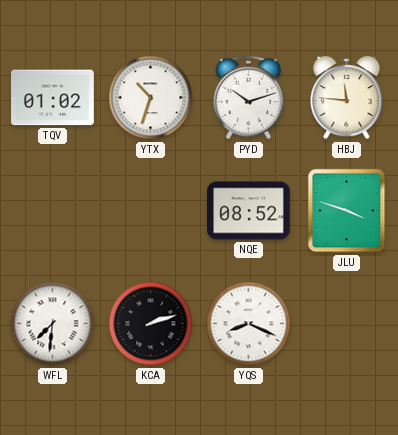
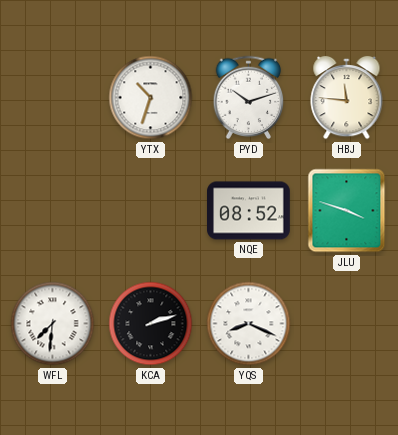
TQV: 01:02 -> none
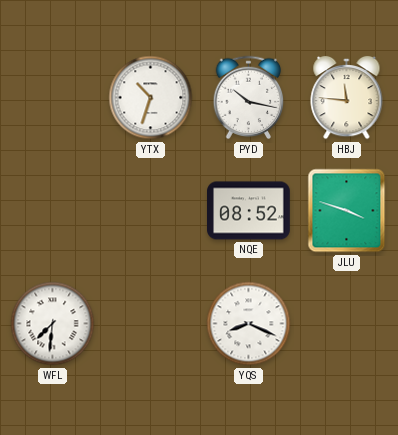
PYD: 10:12 -> 10:17
KCA: 2:12 -> none
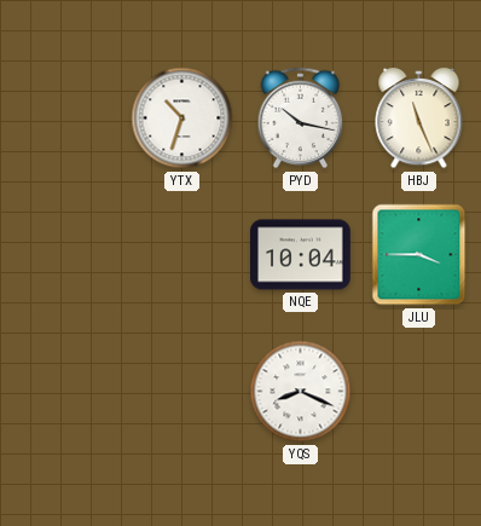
HBJ: 11:46 -> 11:26
NQE: 08:52 -> 10:04
JLU: 3:48 -> 3:45
WFL: 7:31 -> none
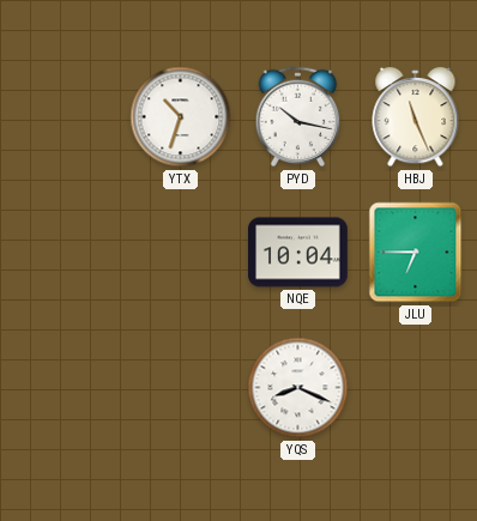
JLU: 3:45 -> 6:45
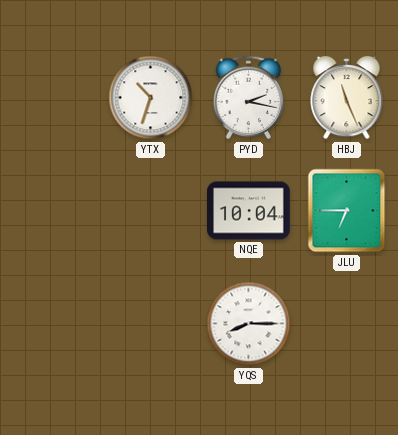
PYD: 10:17 -> 2:17
YQS: 8:19 -> 8:15
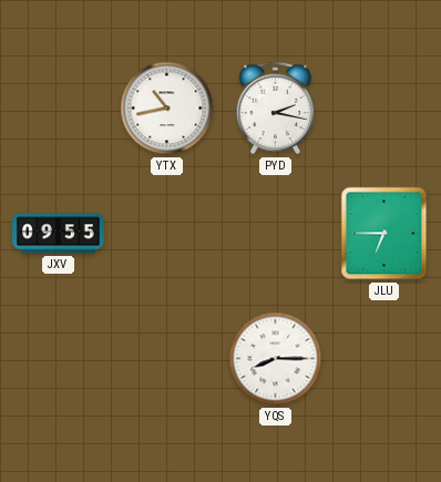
YTX: 10:33 -> 10:43
HBJ: 11:26 -> none
JXV: none -> 09:55
NQE: 10:04 -> none
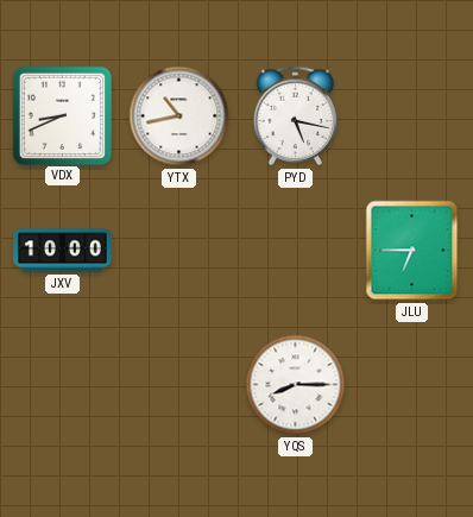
VDX: none -> 8:41
PYD: 2:17 -> 5:17
JXV: 09:55 -> 10:00
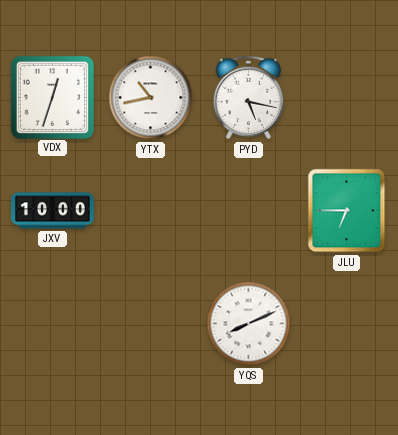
VDX: 8:41 -> 12:33
YQS: 8:15 -> 8:11
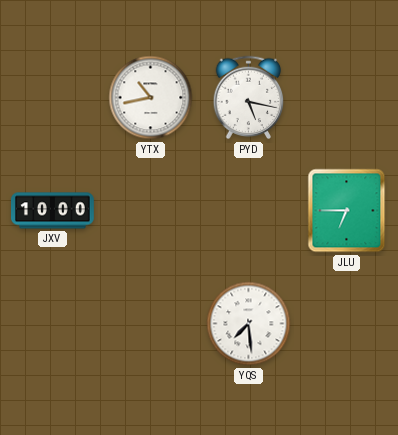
VDX: 12:33 -> none
YQS: 8:11 -> 7:29
